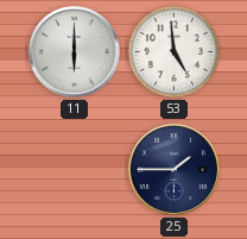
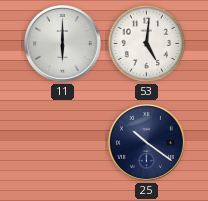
53: 4:59 -> 5:01
25: 1:45 -> 10:21
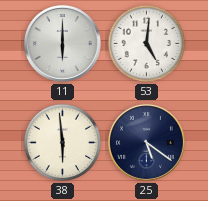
38: none -> 5:59
25: 10:21 -> 5:21
